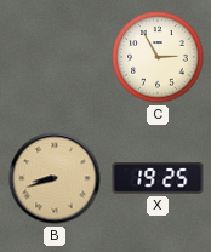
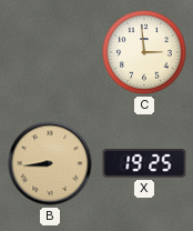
C: 2:55 -> 2:59
B: 8:42 -> 8:44
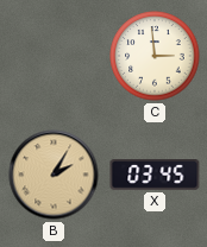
B: 8:44 -> 2:05
X: 19:25 -> 03:45
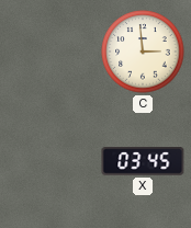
B: 2:05 -> none
